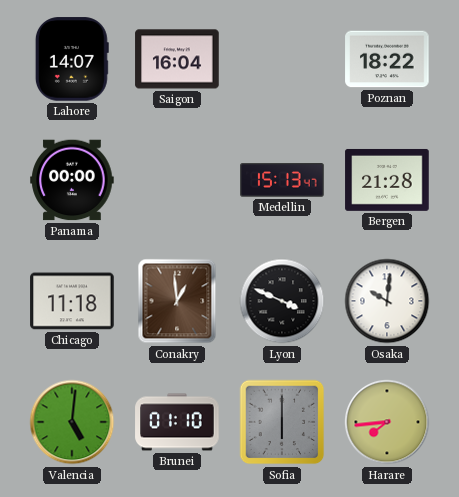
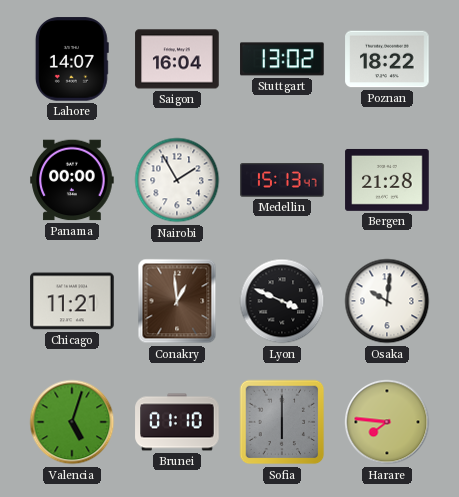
Stuttgart: none -> 13:02
Nairobi: none -> 1:55
Chicago: 11:18 -> 11:21
Valencia: 5:01 -> 5:03
Harare: 7:44 -> 7:46
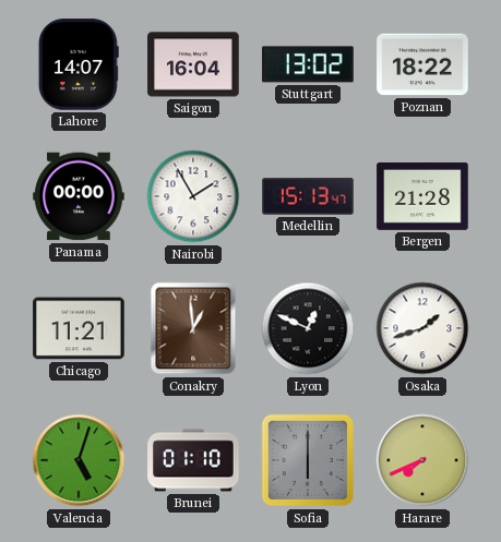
Lyon: 3:49 -> 12:49
Osaka: 10:01 -> 1:42
Harare: 7:46 -> 7:41
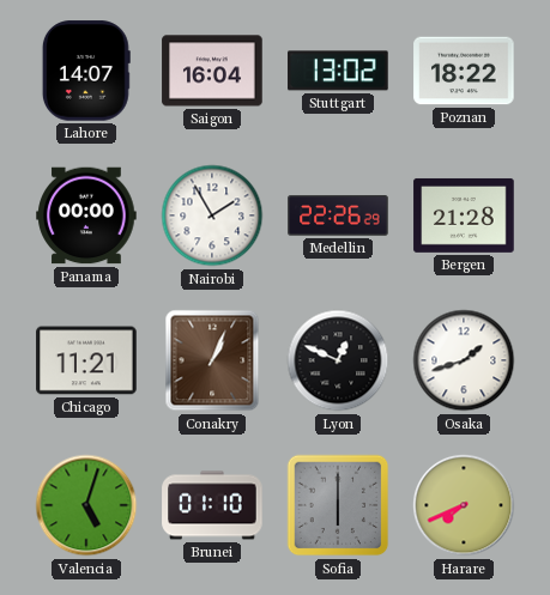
Medellin: 15:13 -> 22:26
Conakry: 12:59 -> 1:04
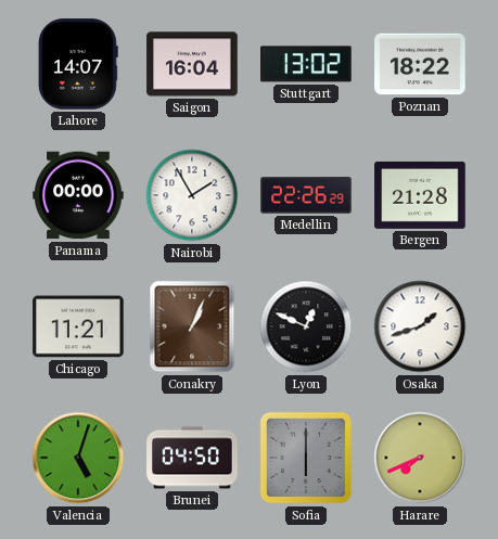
Brunei: 01:10 -> 04:50
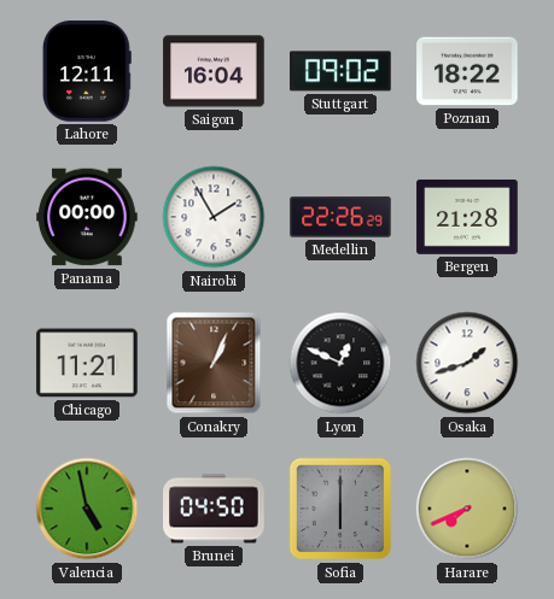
Lahore: 14:07 -> 12:11
Stuttgart: 13:02 -> 09:02
Valencia: 5:03 -> 4:58
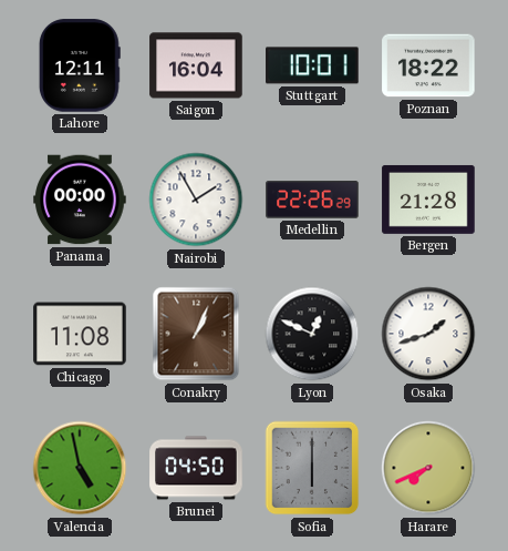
Stuttgart: 09:02 -> 10:01
Chicago: 11:21 -> 11:08
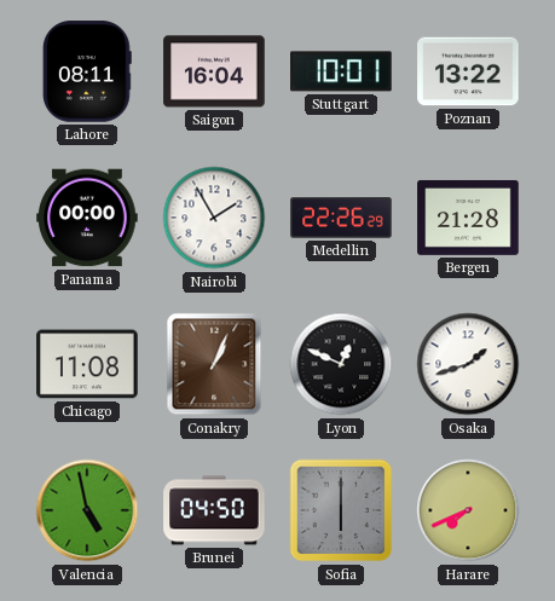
Lahore: 12:11 -> 08:11
Poznan: 18:22 -> 13:22
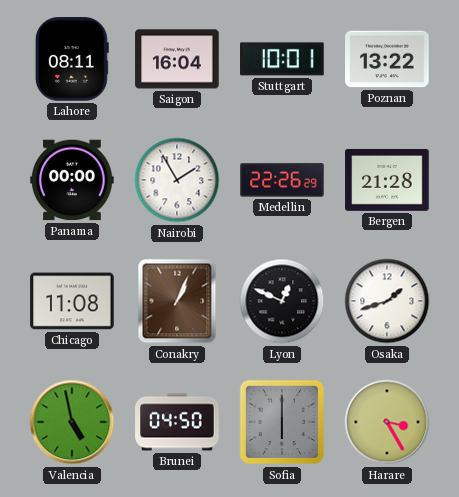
Harare: 7:41 -> 3:25
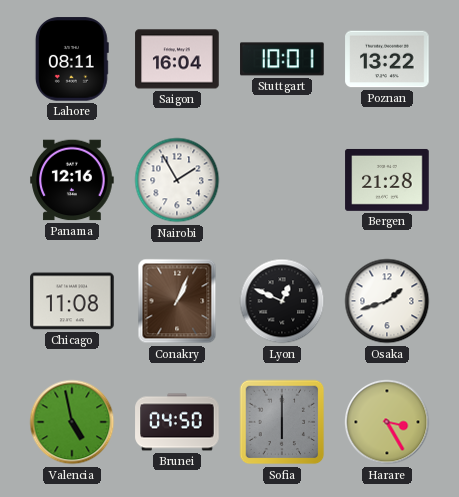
Panama: 00:00 -> 12:16
Medellin: 22:26 -> none
